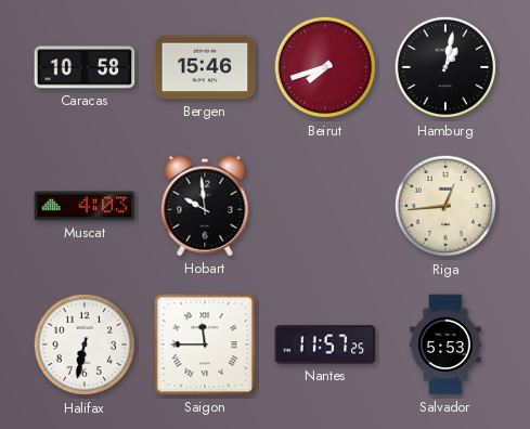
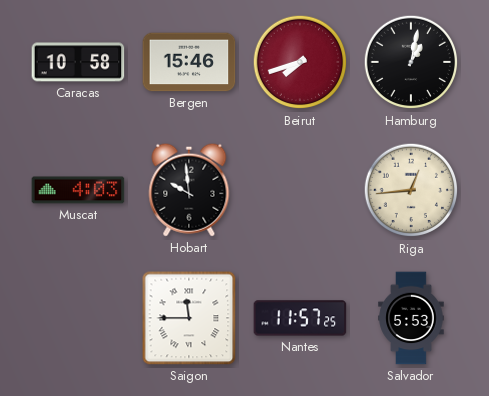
Halifax: 6:32 -> none
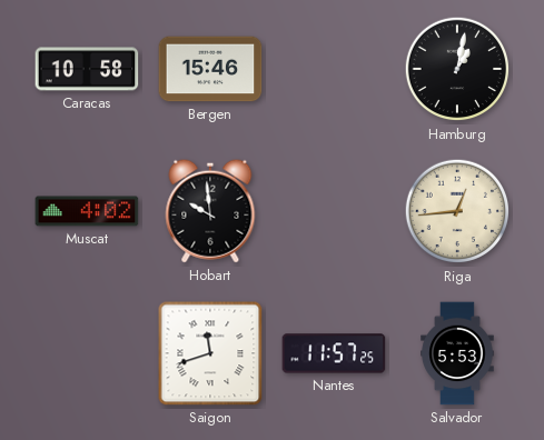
Beirut: 7:42 -> none
Muscat: 4:03 -> 4:02
Saigon: 11:45 -> 11:42
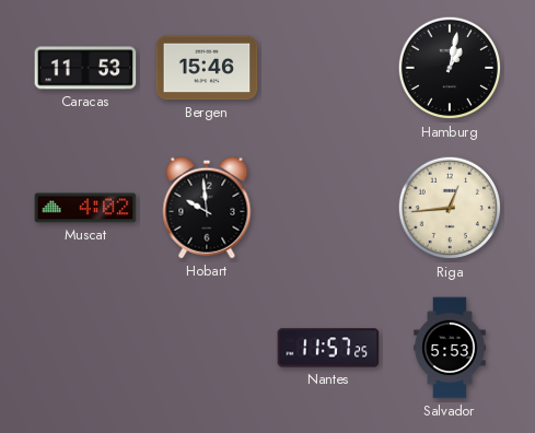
Caracas: 10:58 -> 11:53
Saigon: 11:42 -> none
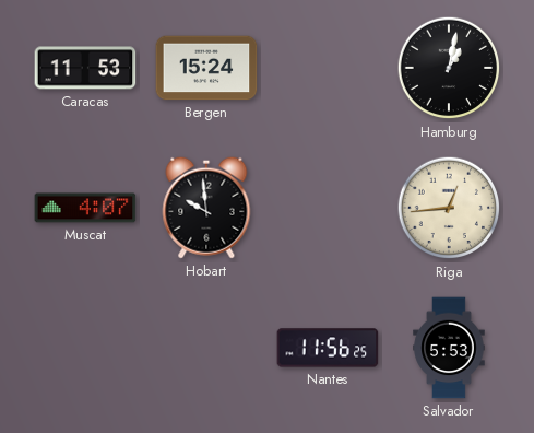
Bergen: 15:46 -> 15:24
Muscat: 4:02 -> 4:07
Nantes: 11:57 -> 11:56
